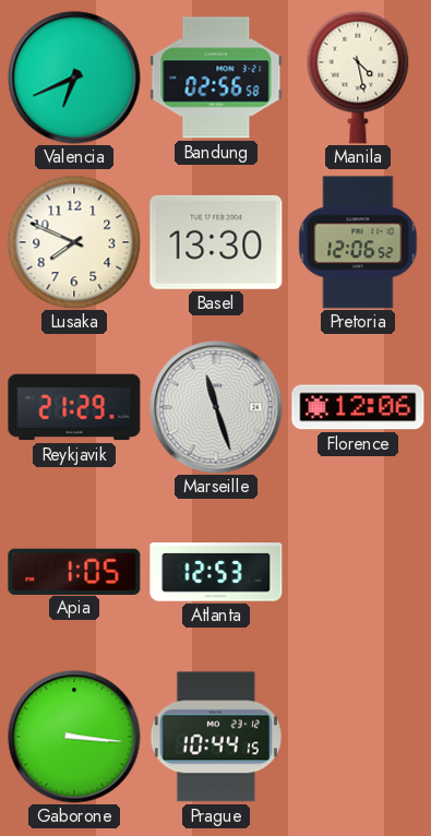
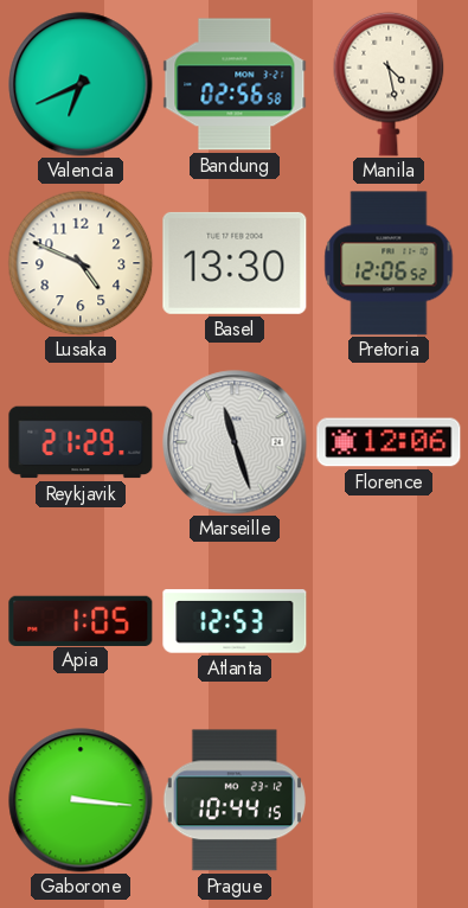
Lusaka: 7:49 -> 4:49
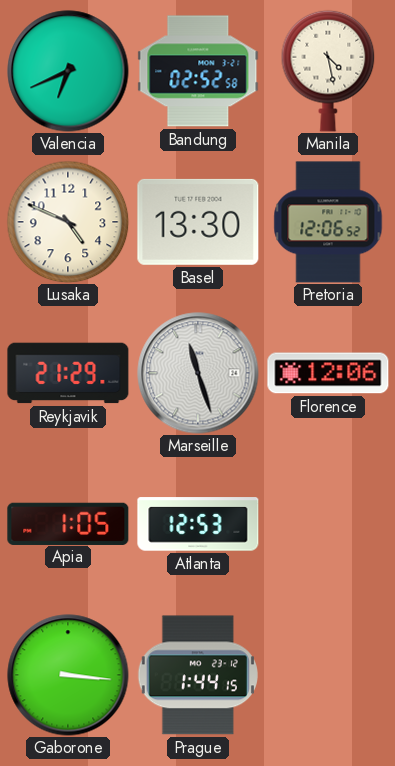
Bandung: 02:56 -> 02:52
Prague: 10:44 -> 1:44
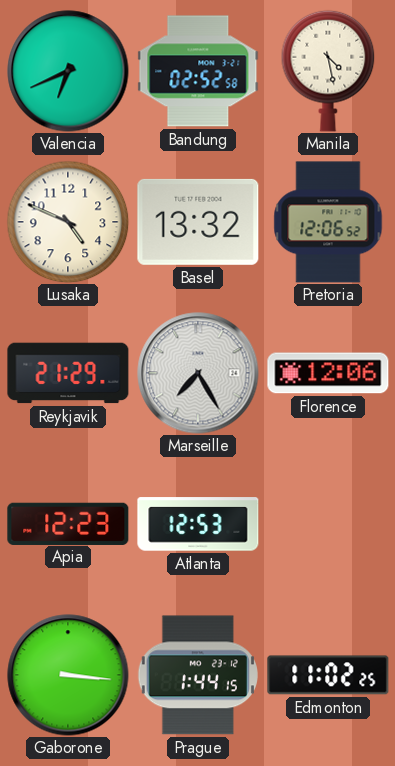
Basel: 13:30 -> 13:32
Marseille: 11:27 -> 7:25
Apia: 1:05 -> 12:23
Edmonton: none -> 11:02
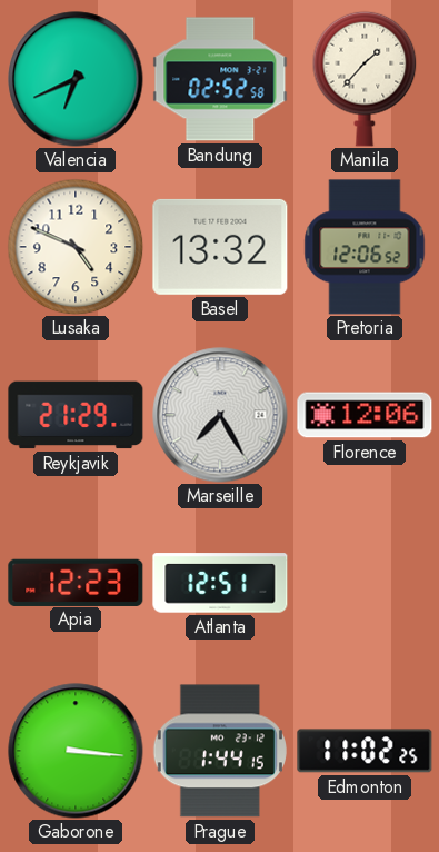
Manila: 4:28 -> 1:37
Atlanta: 12:53 -> 12:51
